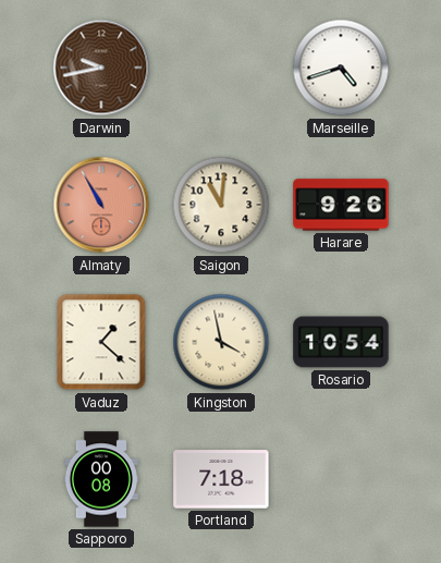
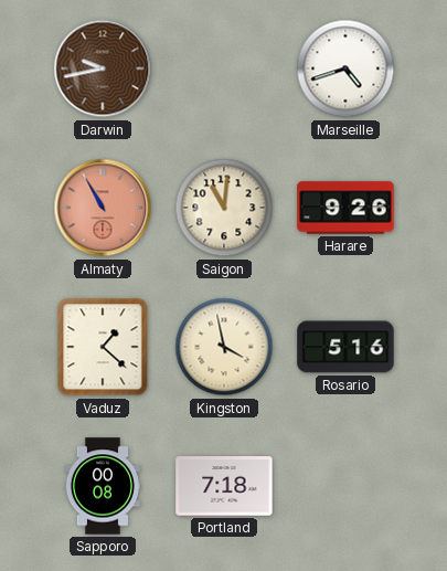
Rosario: 10:54 -> 5:16
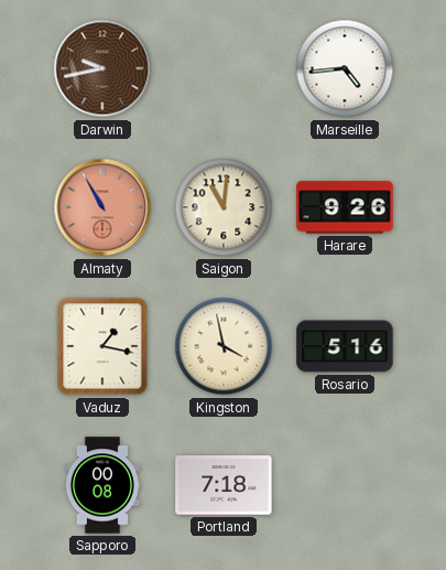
Marseille: 4:42 -> 4:44
Vaduz: 1:22 -> 1:17
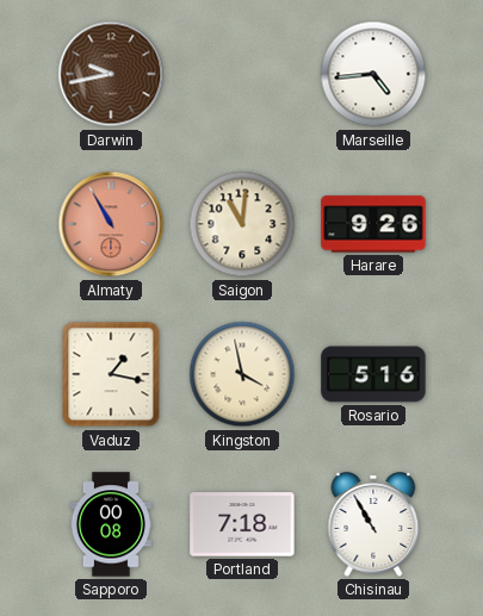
Chisinau: none -> 10:55
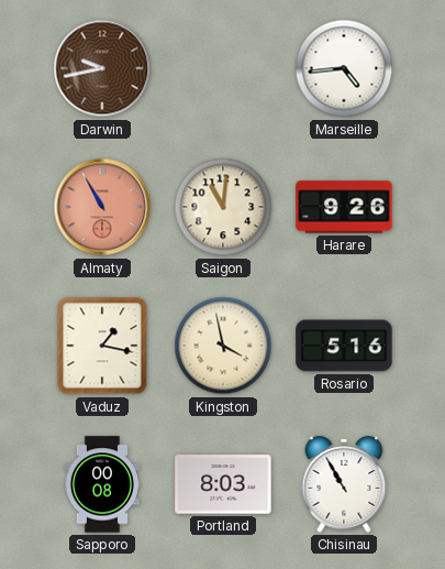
Portland: 7:18 -> 8:03
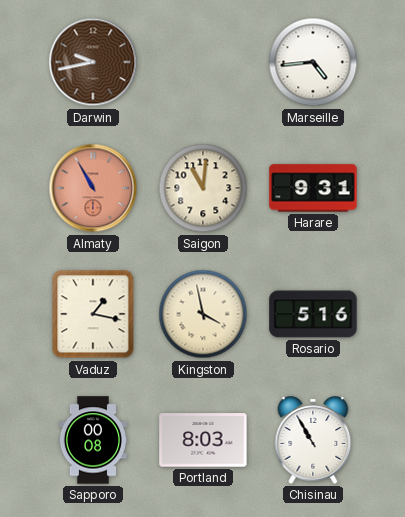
Harare: 9:26 -> 9:31
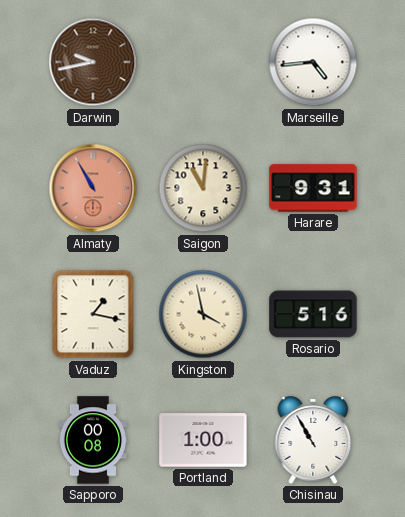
Portland: 8:03 -> 1:00
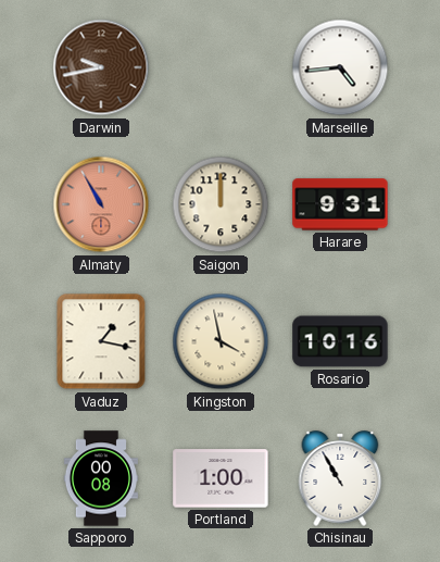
Saigon: 11:01 -> 12:00
Rosario: 5:16 -> 10:16
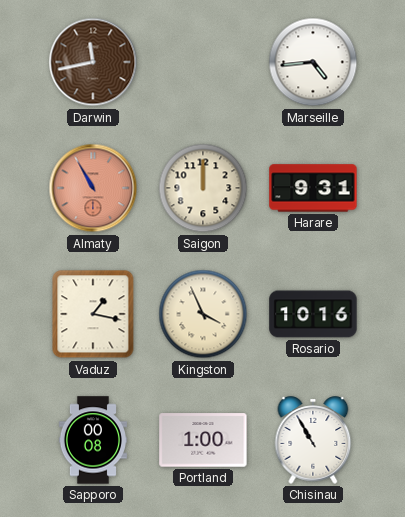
Darwin: 9:43 -> 11:43
Kingston: 3:58 -> 3:56
